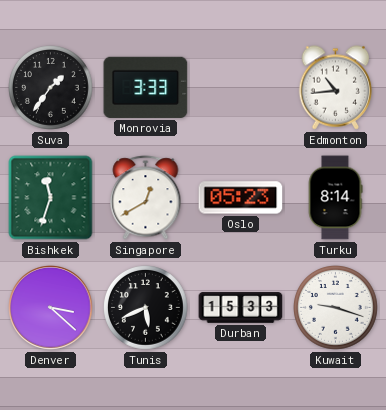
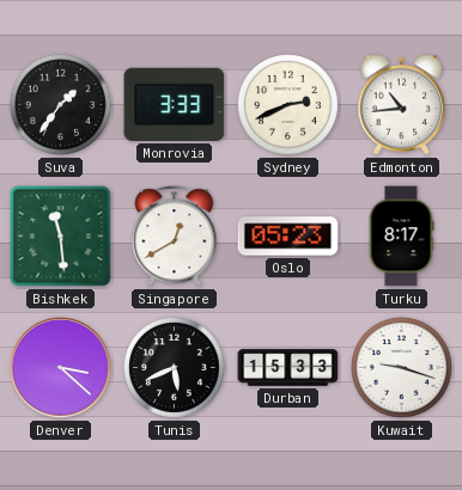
Sydney: none -> 2:41
Bishkek: 11:33 -> 11:29
Turku: 8:14 -> 8:17
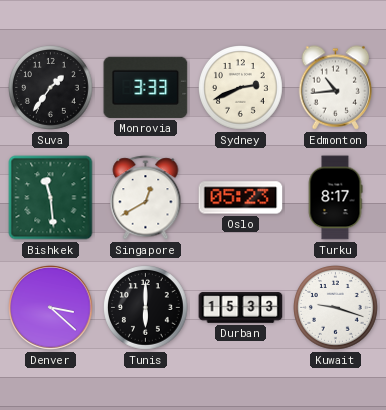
Tunis: 5:41 -> 6:00
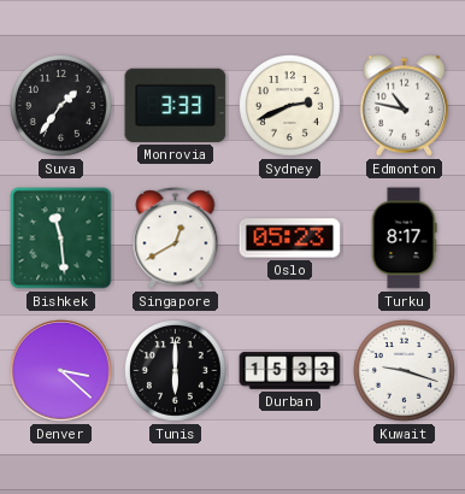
Edmonton: 10:44 -> 10:47
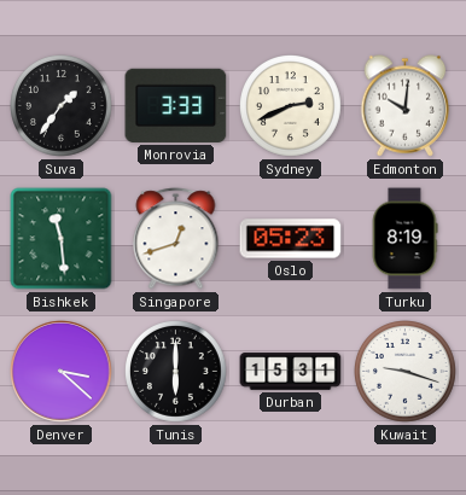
Edmonton: 10:47 -> 10:01
Singapore: 12:40 -> 12:42
Turku: 8:17 -> 8:19
Durban: 15:33 -> 15:31
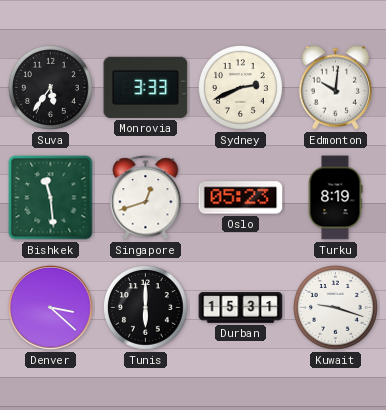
Suva: 1:36 -> 5:36
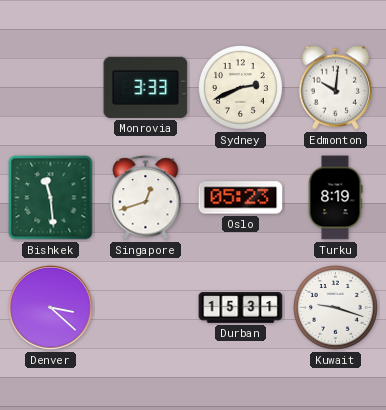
Suva: 5:36 -> none
Tunis: 6:00 -> none
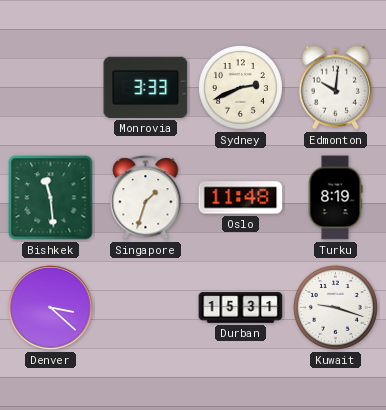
Singapore: 12:42 -> 1:33
Oslo: 05:23 -> 11:48
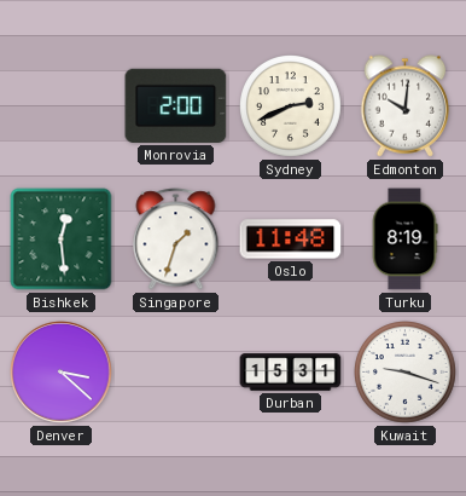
Monrovia: 3:33 -> 2:00
Bishkek: 11:29 -> 12:29
